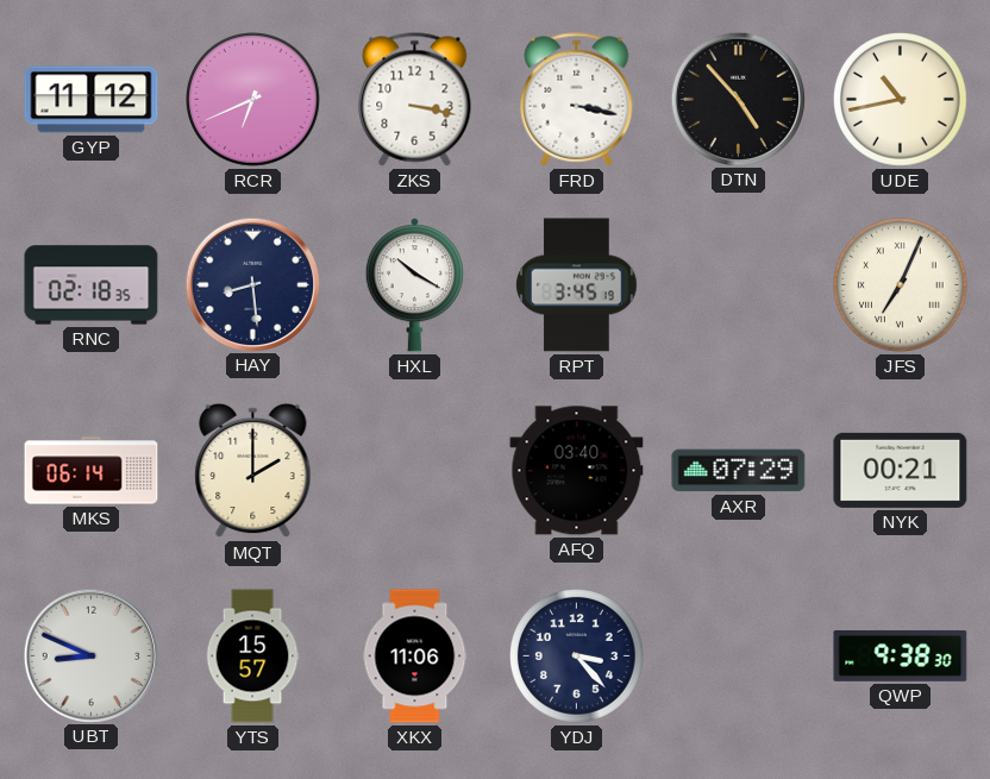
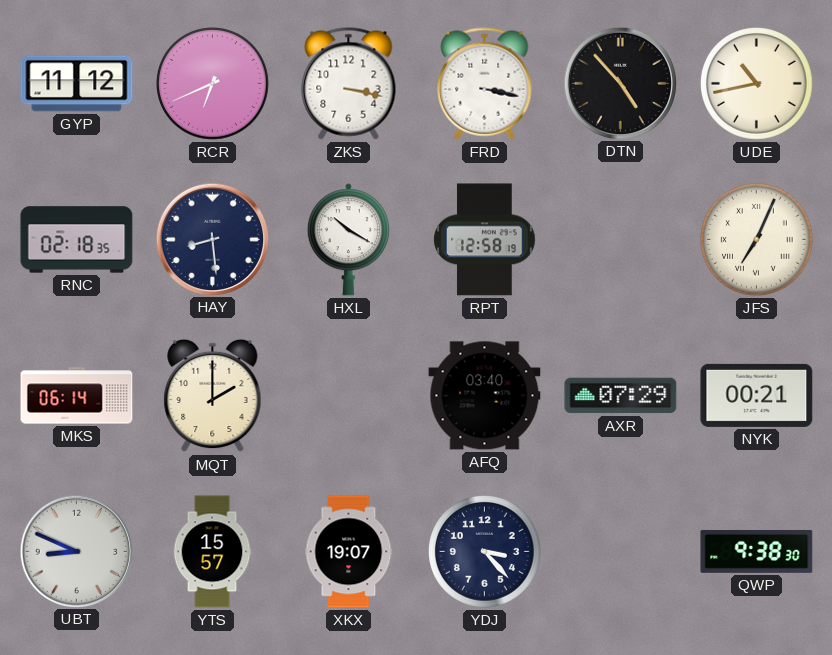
RPT: 3:45 -> 12:58
XKX: 11:06 -> 19:07
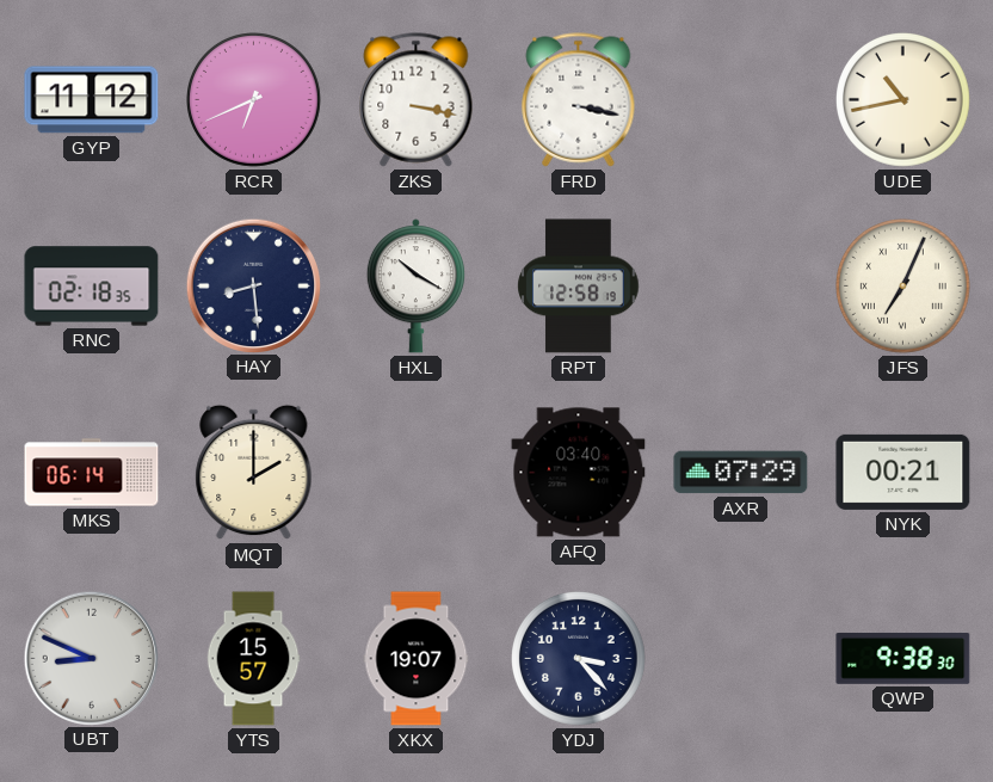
DTN: 4:53 -> none
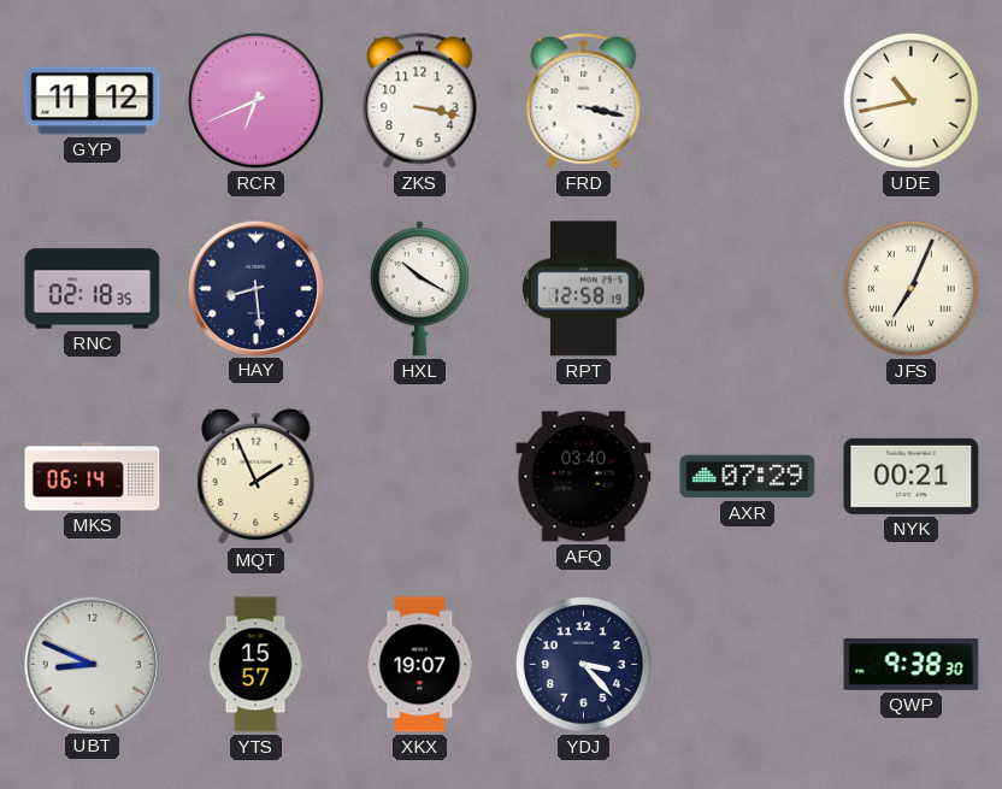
MQT: 2:00 -> 1:56
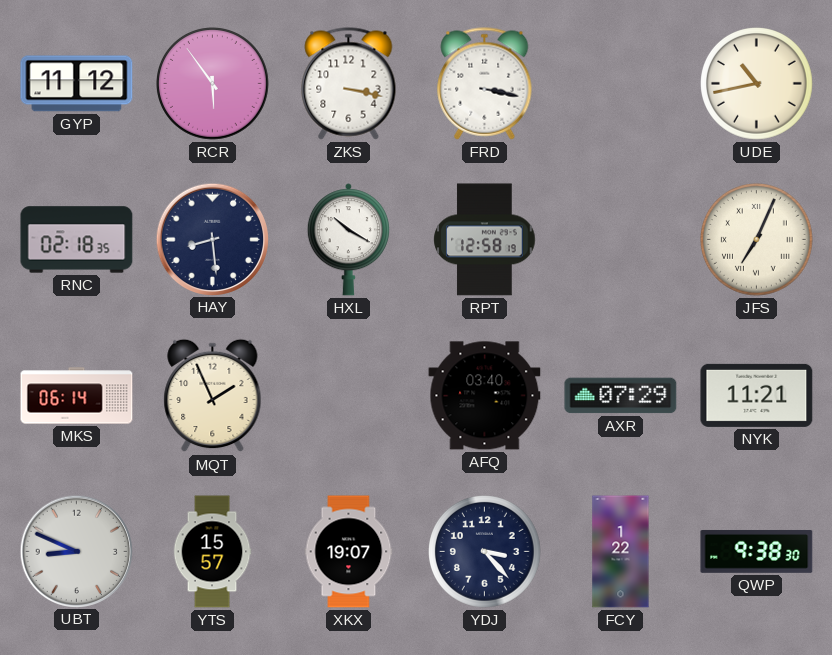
RCR: 6:41 -> 5:54
NYK: 00:21 -> 11:21
FCY: none -> 1:22
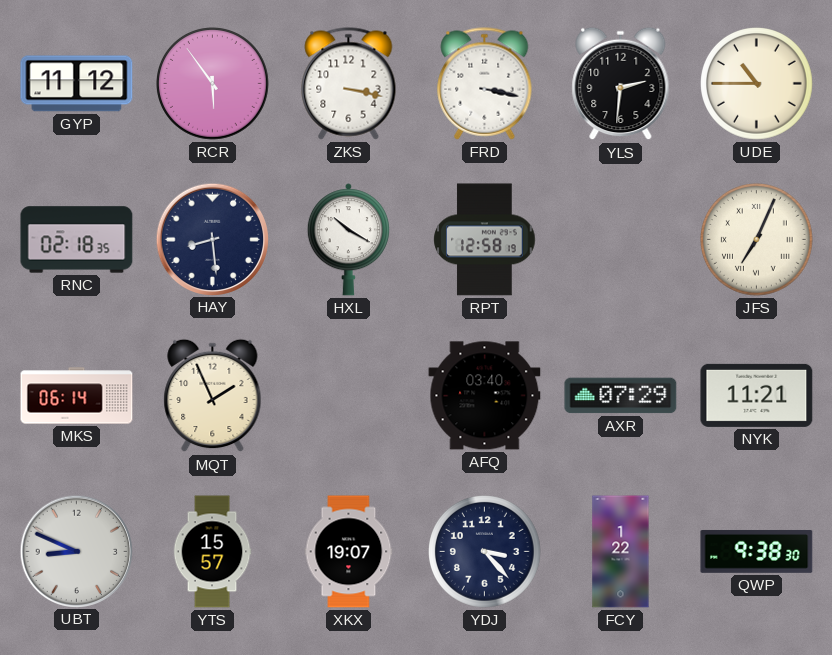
YLS: none -> 2:31
UDE: 10:43 -> 10:45
